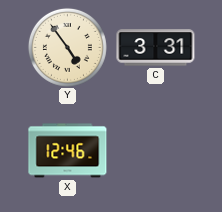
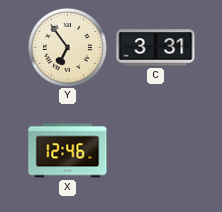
Y: 4:54 -> 6:54
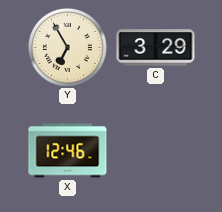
Y: 6:54 -> 6:55
C: 3:31 -> 3:29
